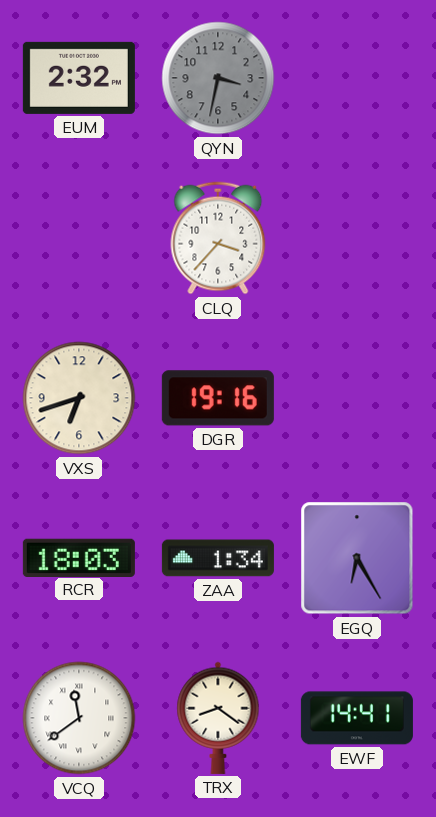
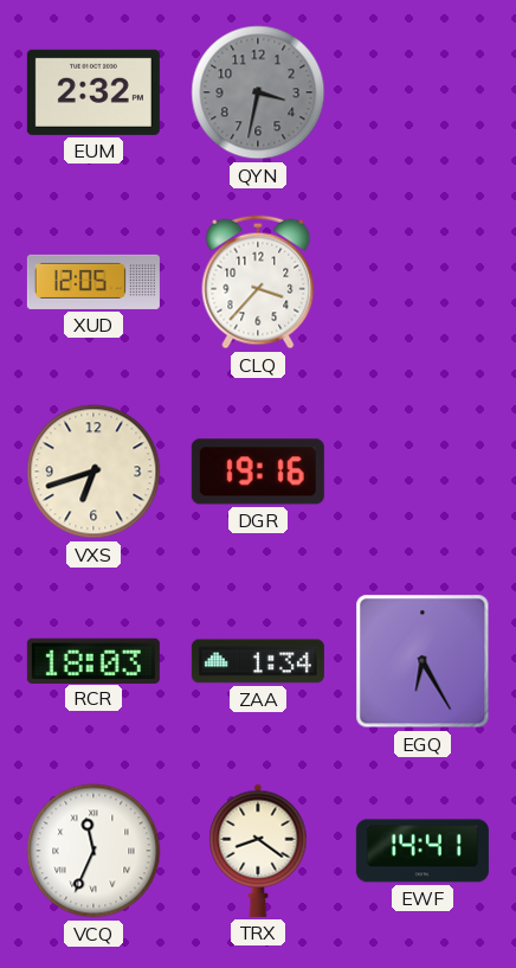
XUD: none -> 12:05
VCQ: 11:39 -> 11:34
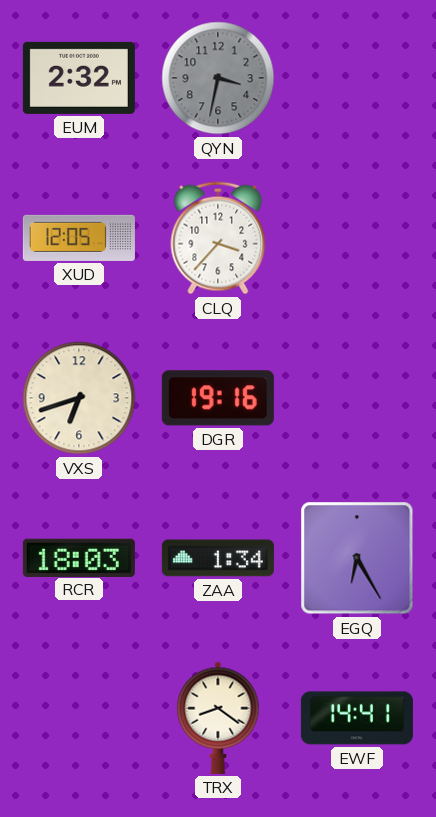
VCQ: 11:34 -> none
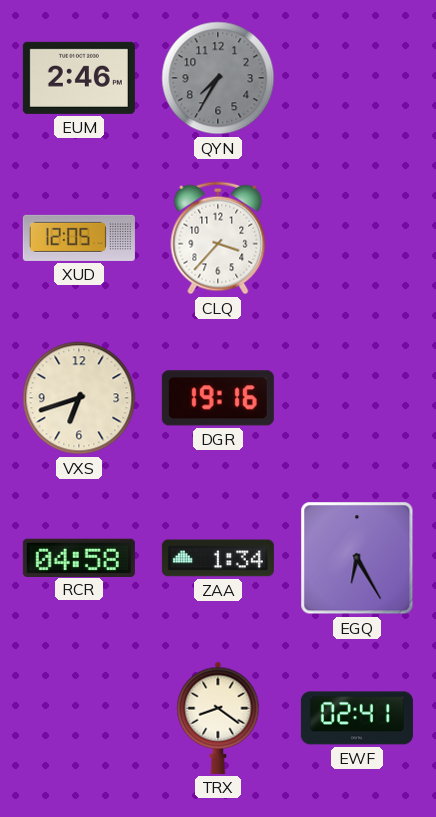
EUM: 2:32 -> 2:46
QYN: 3:32 -> 7:35
RCR: 18:03 -> 04:58
EWF: 14:41 -> 02:41
